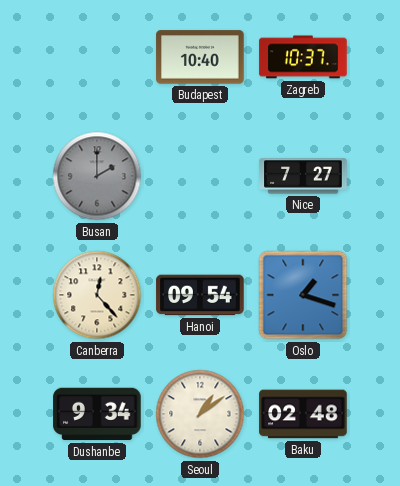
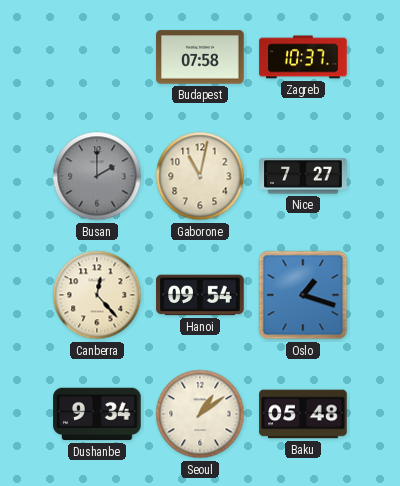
Budapest: 10:40 -> 07:58
Gaborone: none -> 11:02
Baku: 02:48 -> 05:48
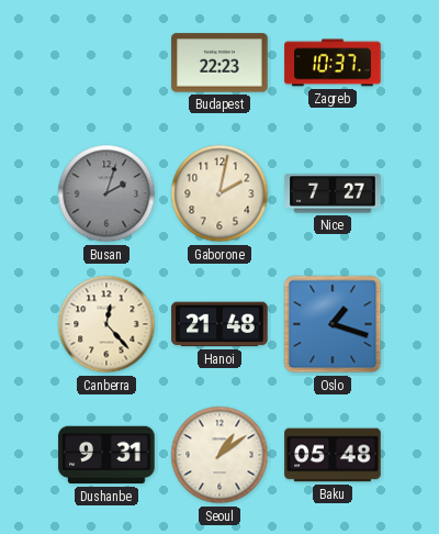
Budapest: 07:58 -> 22:23
Busan: 2:00 -> 2:03
Gaborone: 11:02 -> 2:02
Hanoi: 09:54 -> 21:48
Dushanbe: 9:34 -> 9:31
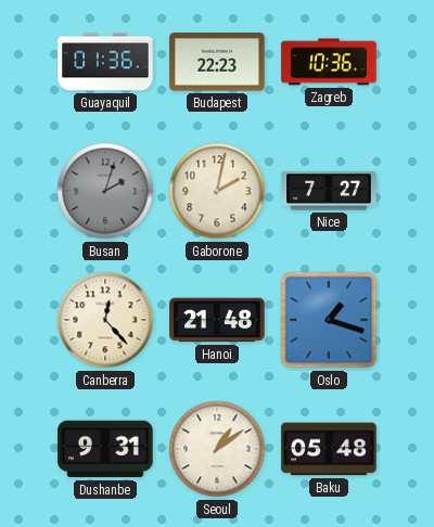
Guayaquil: none -> 01:36
Zagreb: 10:37 -> 10:36
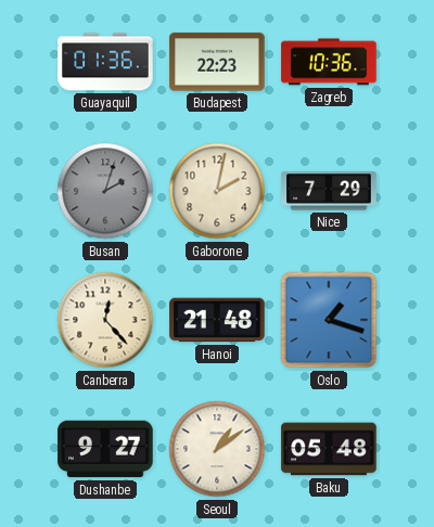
Nice: 7:27 -> 7:29
Dushanbe: 9:31 -> 9:27
